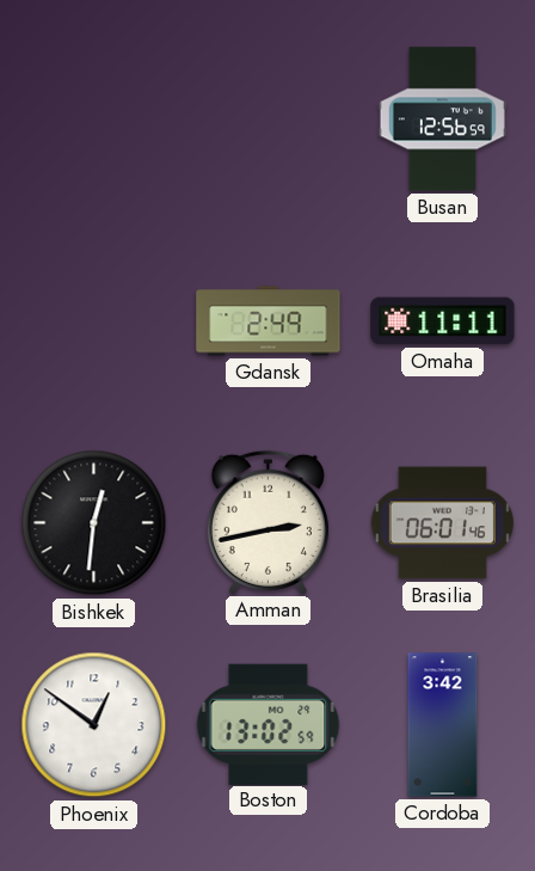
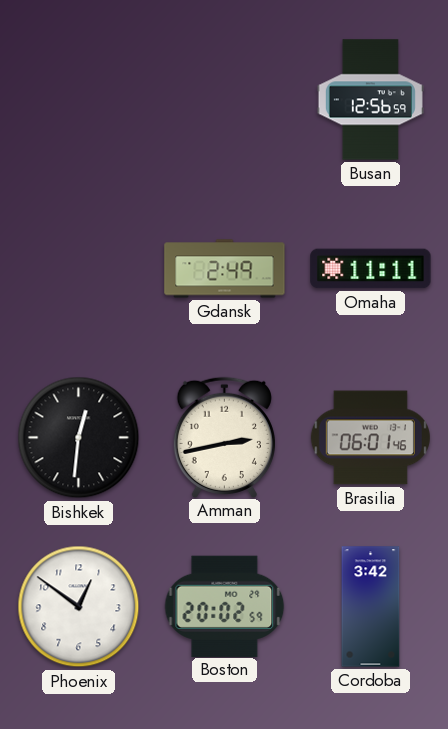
Boston: 13:02 -> 20:02
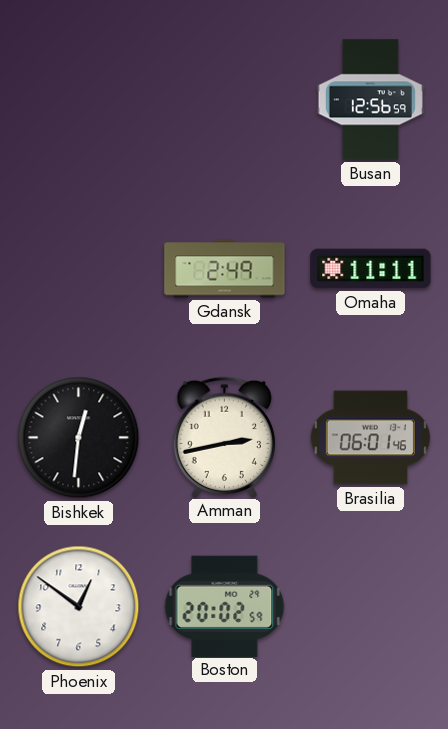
Cordoba: 3:42 -> none
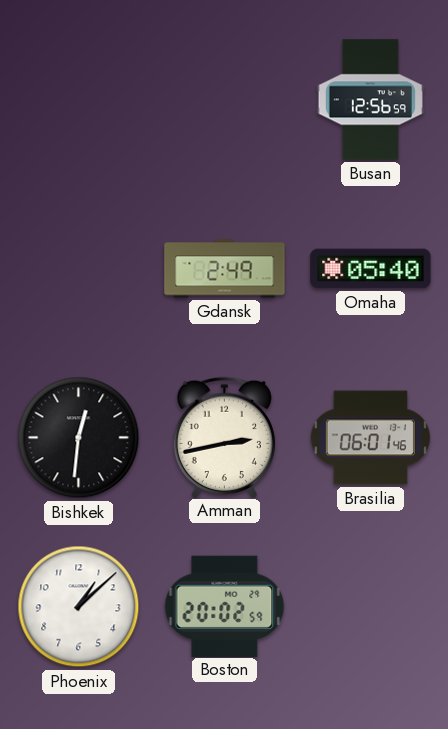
Omaha: 11:11 -> 05:40
Phoenix: 12:51 -> 1:08
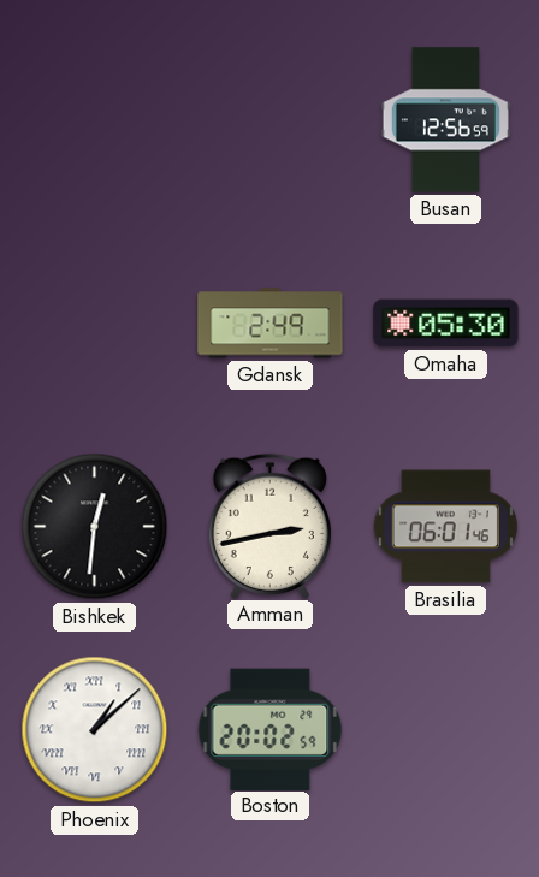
Omaha: 05:40 -> 05:30
Phoenix numerals: Arabic -> Roman
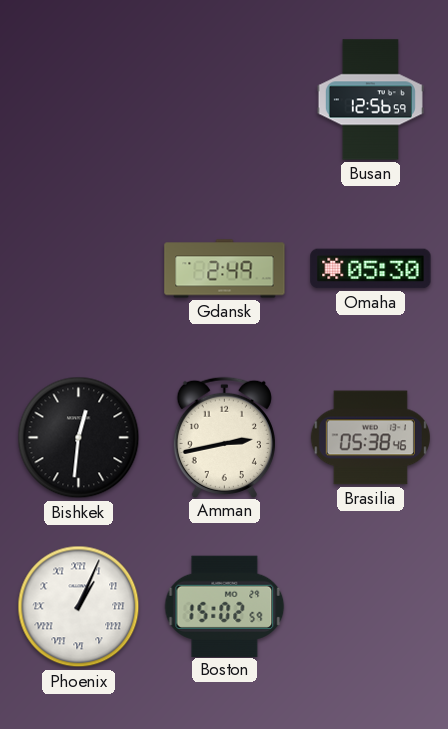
Brasilia: 06:01 -> 05:38
Phoenix: 1:08 -> 1:04
Boston: 20:02 -> 15:02
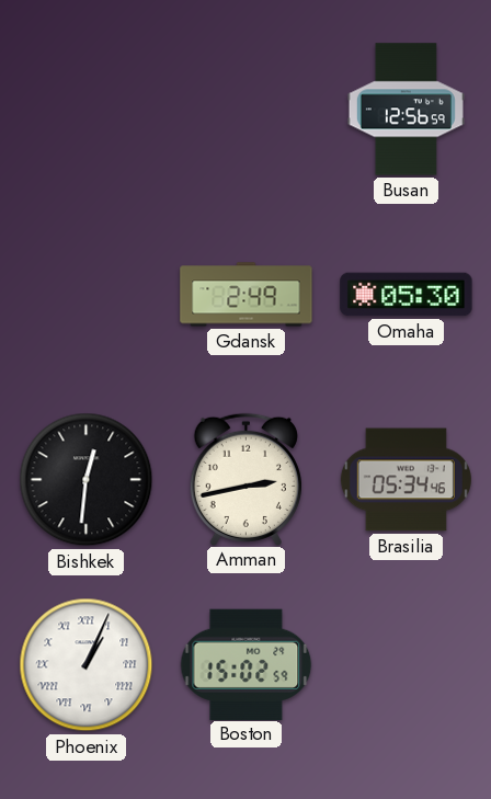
Brasilia: 05:38 -> 05:34
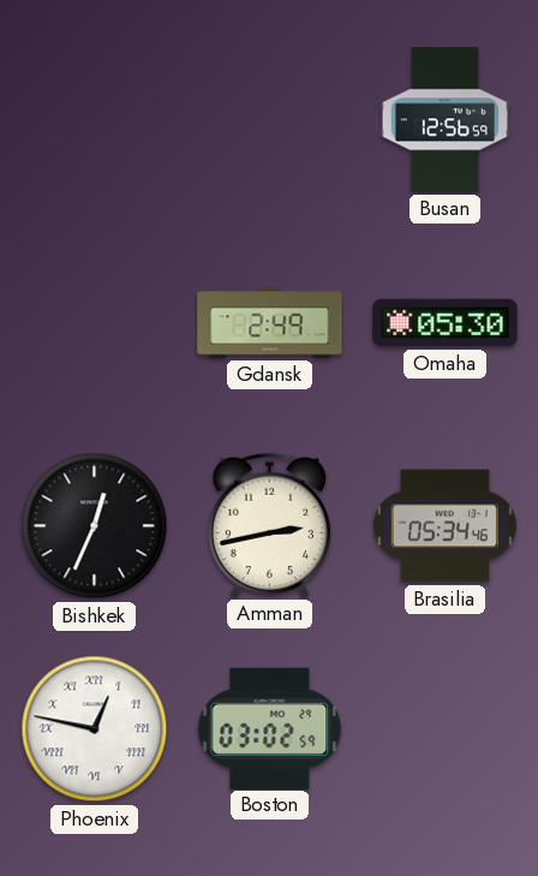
Bishkek: 12:31 -> 12:34
Phoenix: 1:04 -> 12:47
Boston: 15:02 -> 03:02
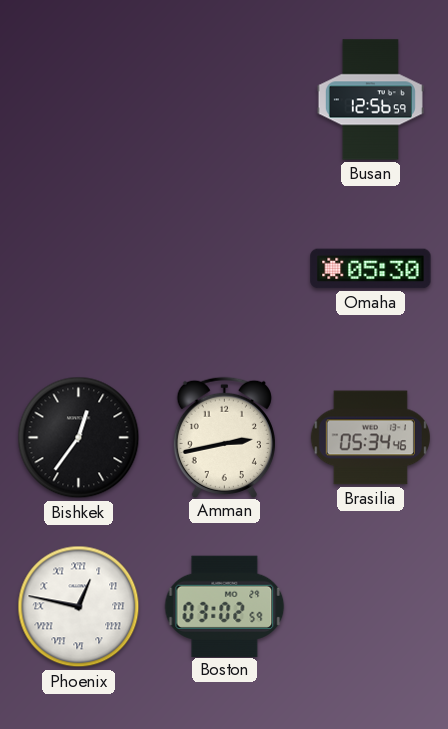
Gdansk: 2:49 -> none
Bishkek: 12:34 -> 12:36
